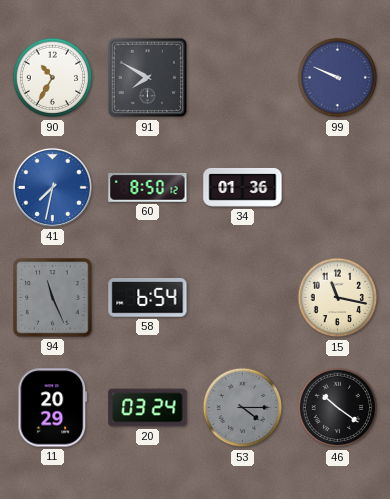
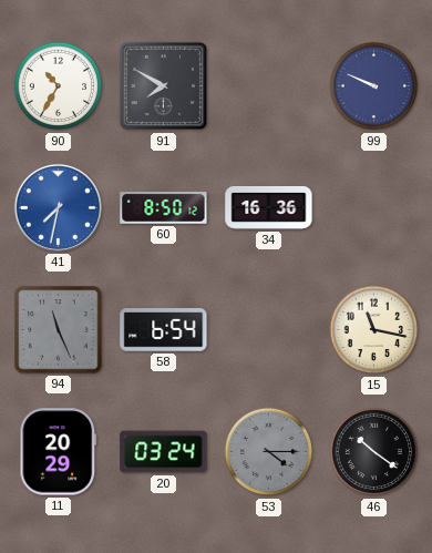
34: 01:36 -> 16:36
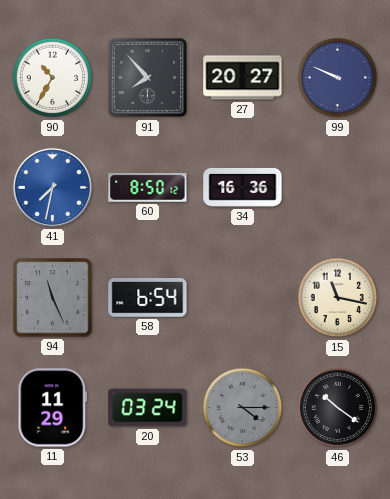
91: 7:50 -> 7:53
27: none -> 20:27
11: 20:29 -> 11:29
